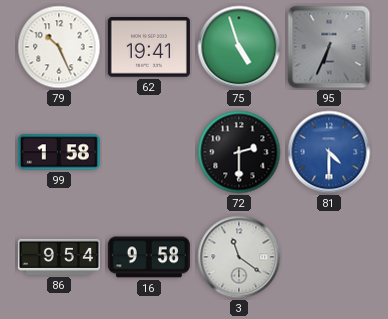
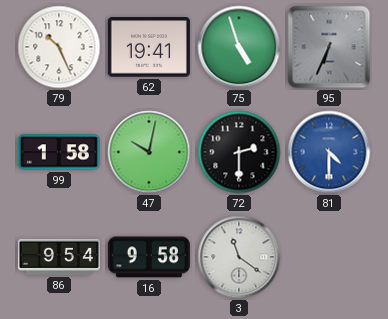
47: none -> 10:02
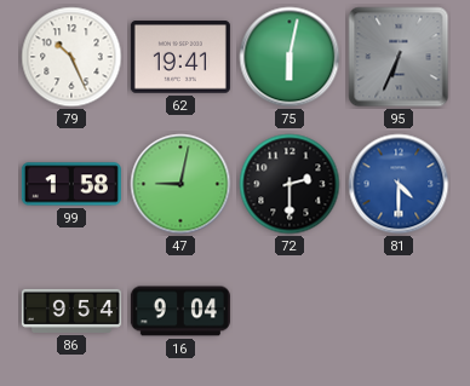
75: 4:57 -> 6:02
47: 10:02 -> 9:02
16: 9:58 -> 9:04
3: 11:21 -> none
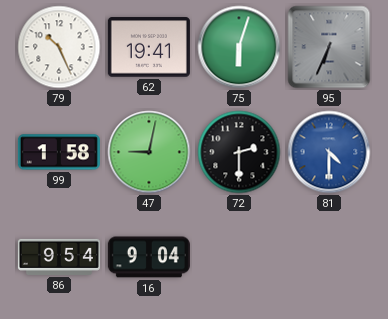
75: 6:02 -> 6:03
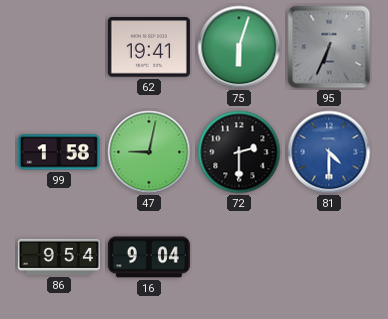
79: 10:26 -> none
